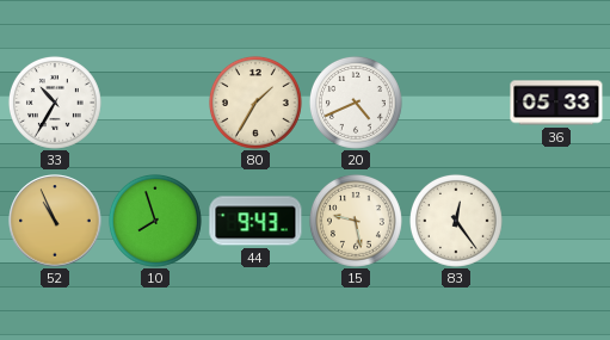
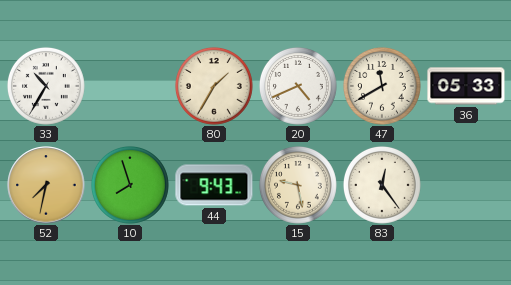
47: none -> 11:40
52: 10:56 -> 7:32
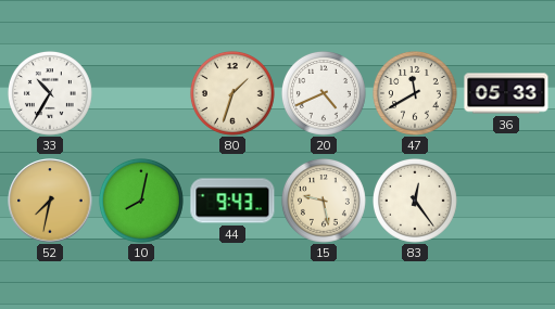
80: 1:35 -> 1:33
10: 7:57 -> 8:02
